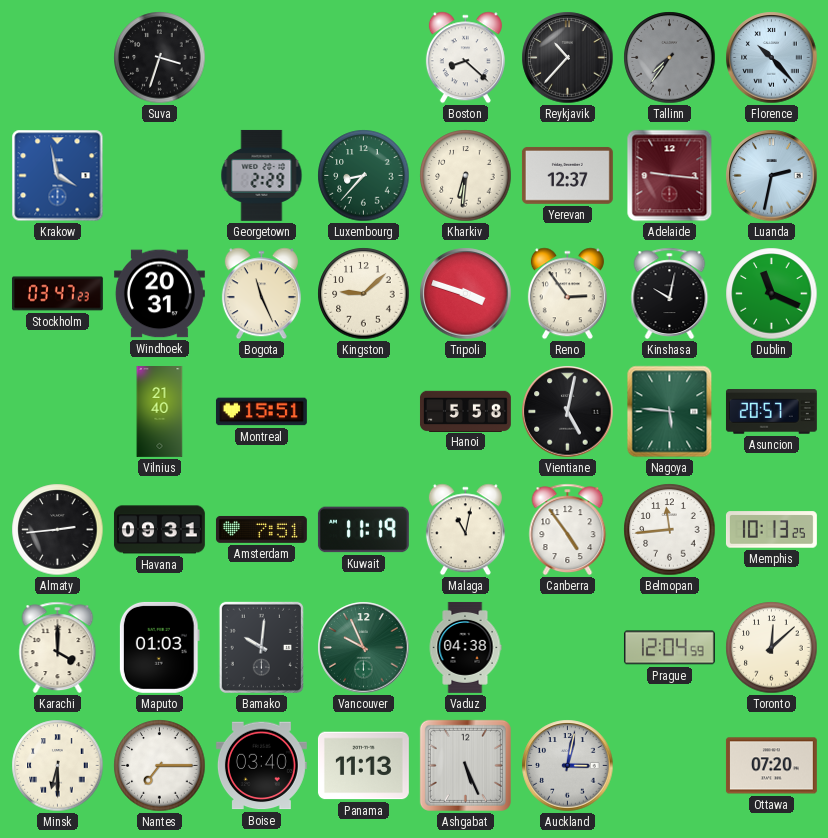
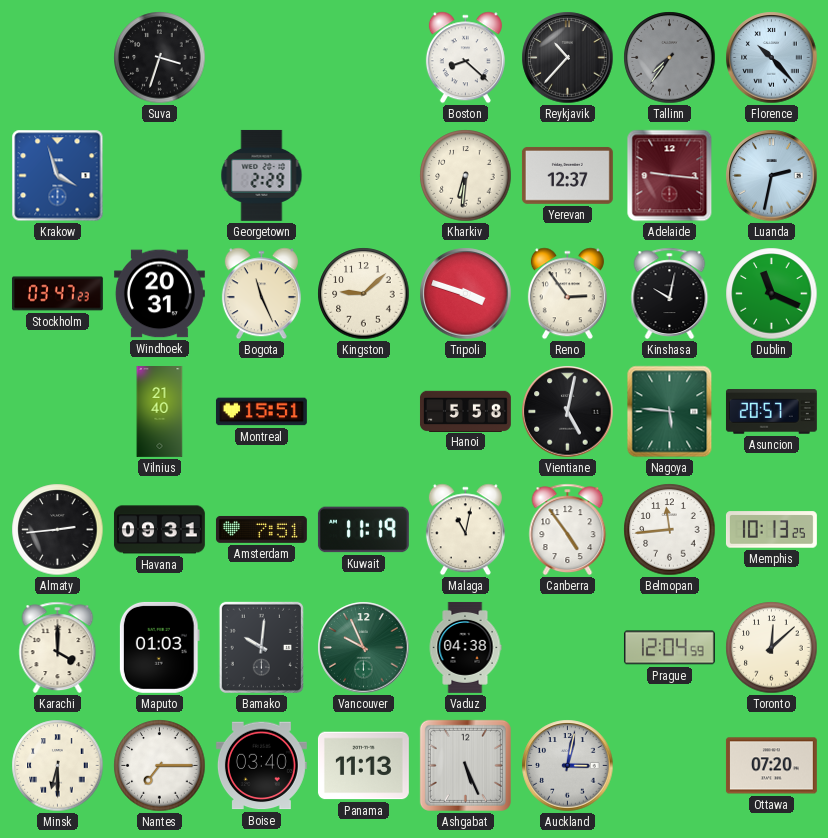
Krakow: 3:58 -> 3:57
Luxembourg: 8:37 -> none
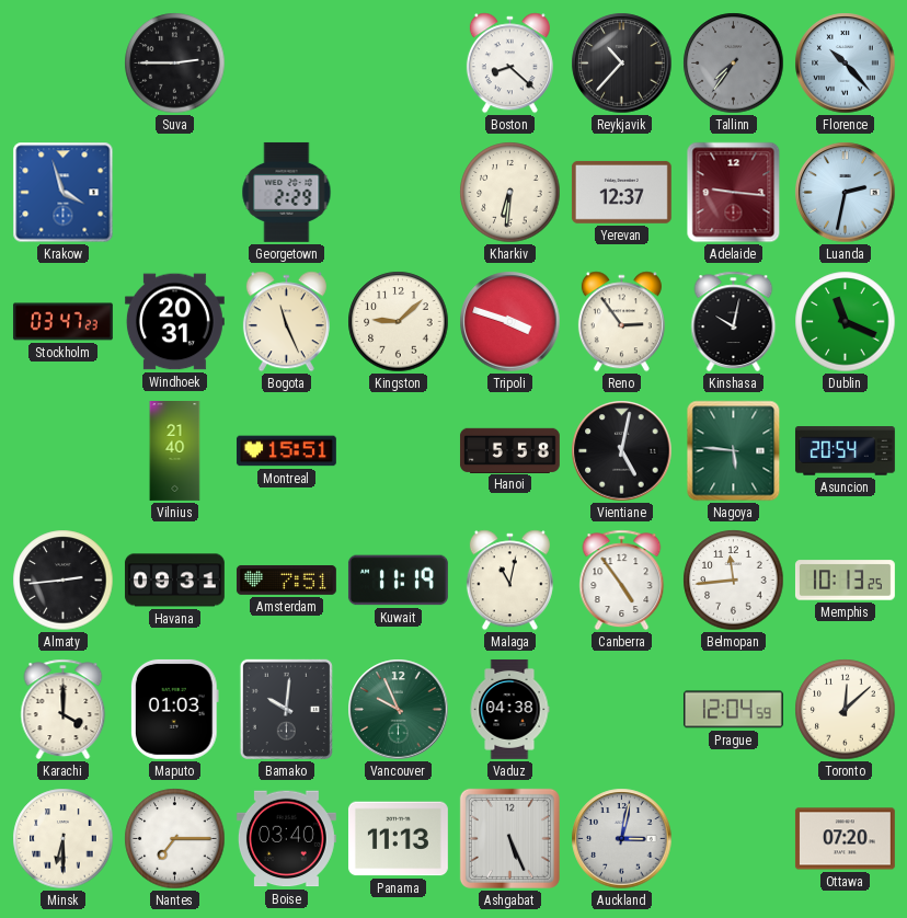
Suva: 3:33 -> 2:45
Asuncion: 20:57 -> 20:54
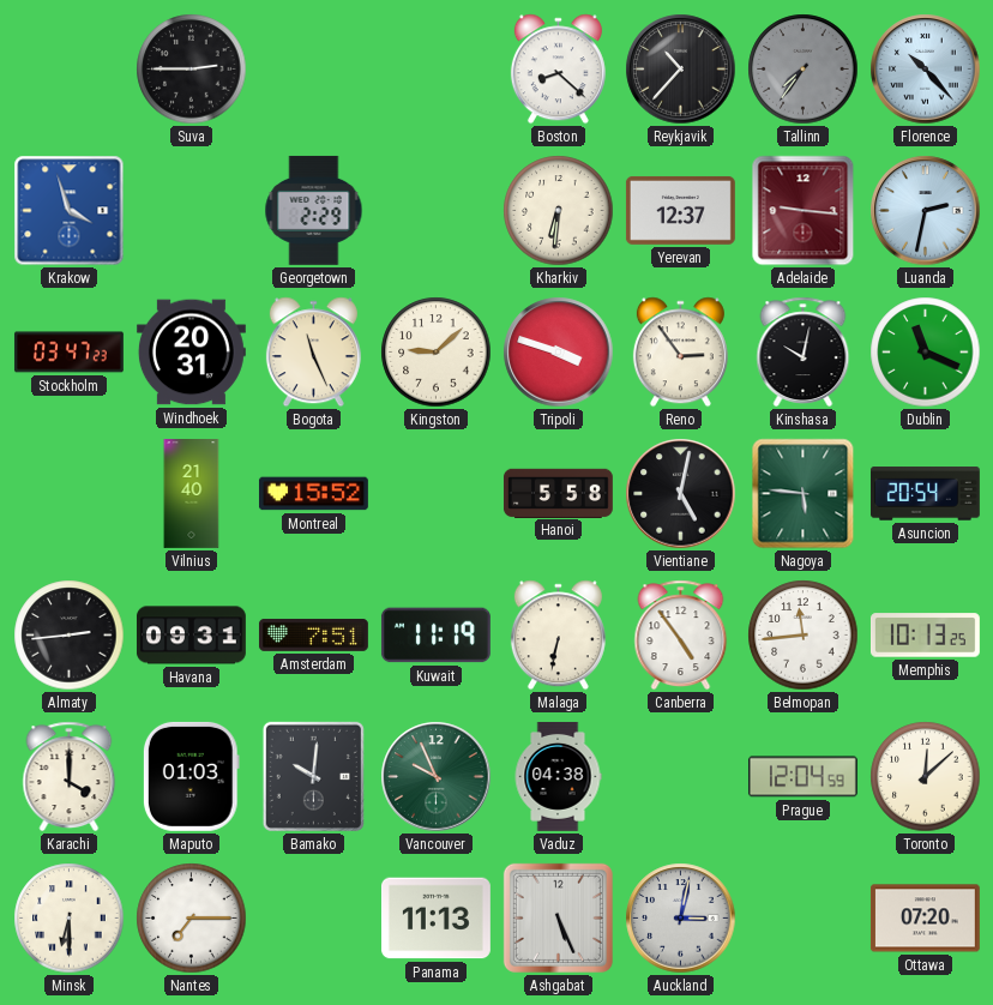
Montreal: 15:51 -> 15:52
Malaga: 11:02 -> 6:32
Boise: 03:40 -> none
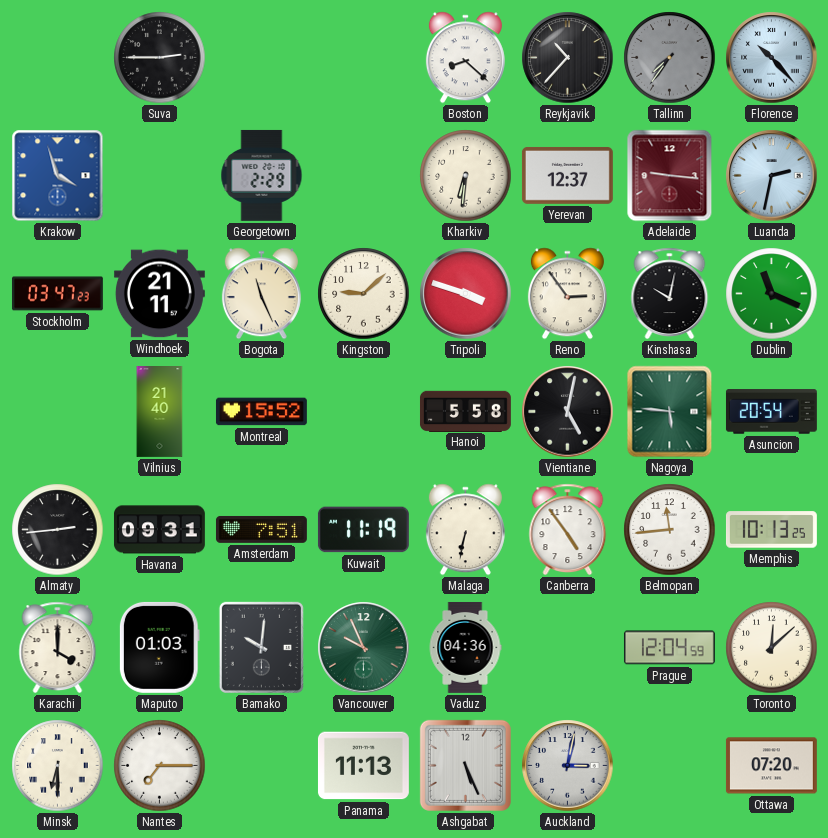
Windhoek: 20:31 -> 21:11
Vaduz: 04:38 -> 04:36
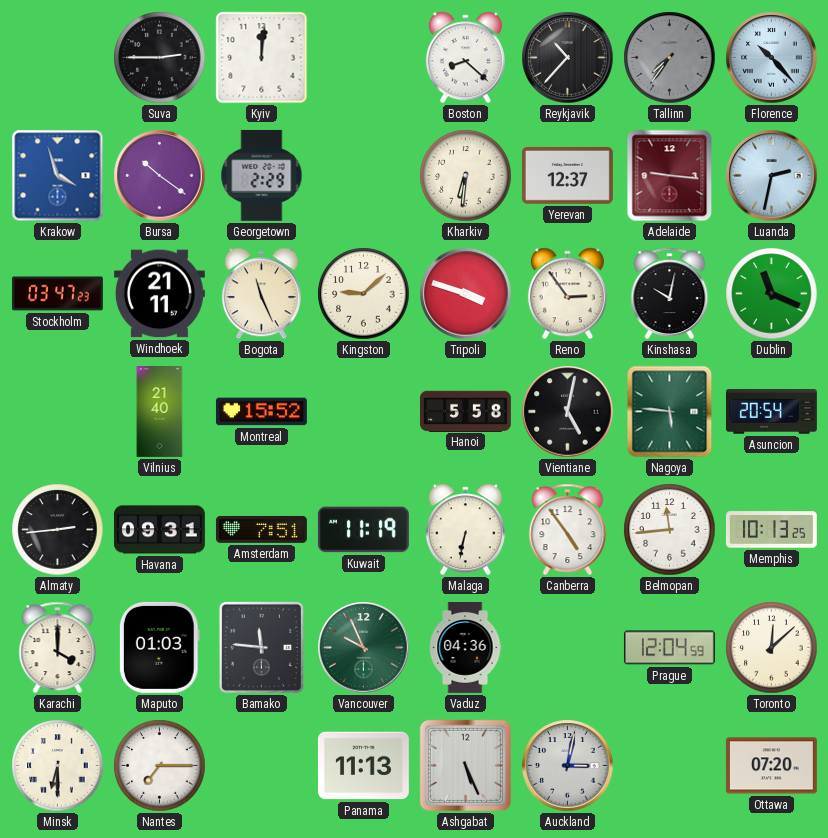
Kyiv: none -> 12:01
Bursa: none -> 10:21
Bamako: 10:01 -> 11:46
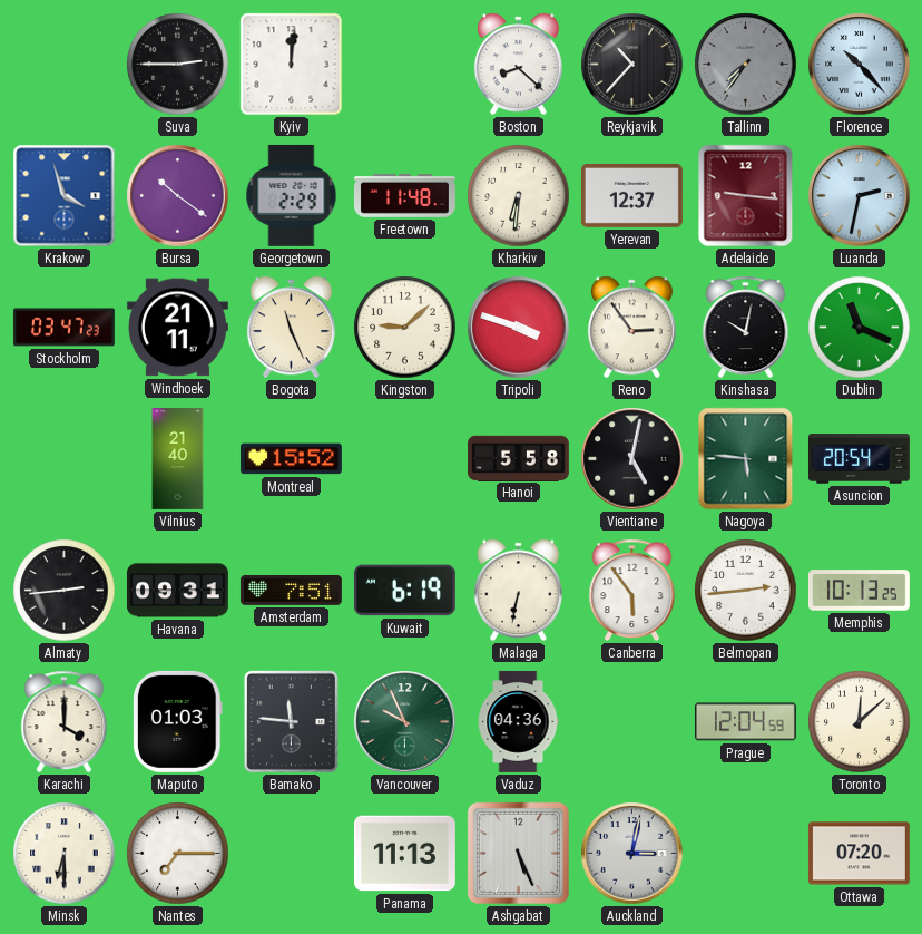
Freetown: none -> 11:48
Kuwait: 11:19 -> 6:19
Canberra: 4:54 -> 5:54
Belmopan: 11:44 -> 2:44
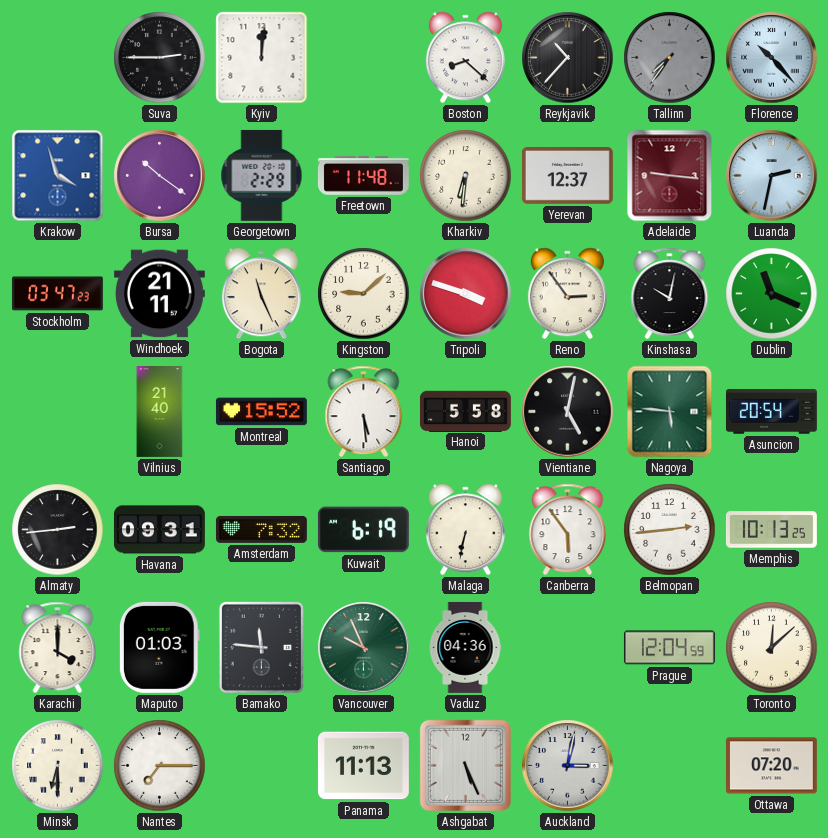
Santiago: none -> 5:29
Amsterdam: 7:51 -> 7:32
